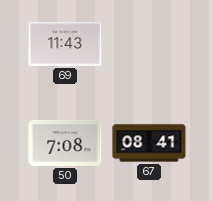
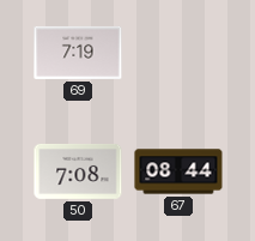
69: 11:43 -> 7:19
67: 08:41 -> 08:44
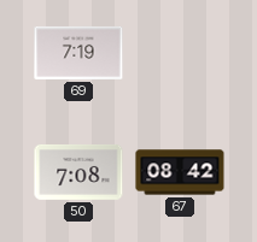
67: 08:44 -> 08:42
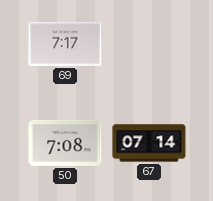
69: 7:19 -> 7:17
67: 08:42 -> 07:14
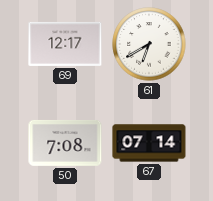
69: 7:17 -> 12:17
61: none -> 6:40
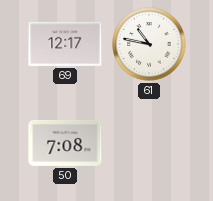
61: 6:40 -> 10:47
67: 07:14 -> none
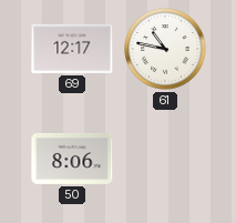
50: 7:08 -> 8:06
